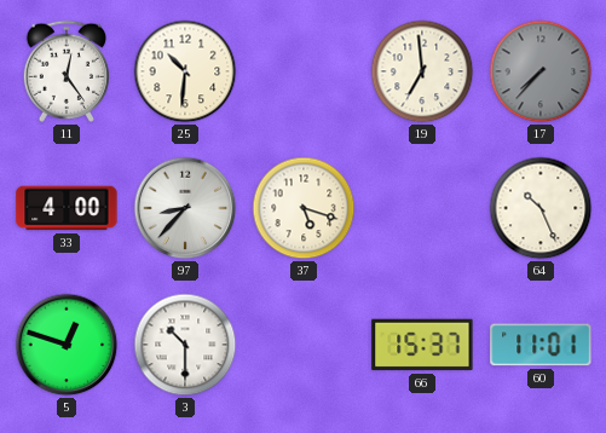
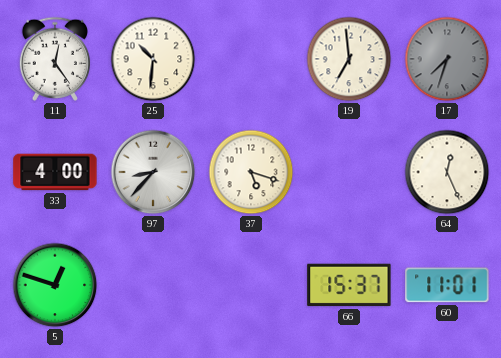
17: 7:37 -> 7:33
64: 10:26 -> 12:26
3: 10:30 -> none
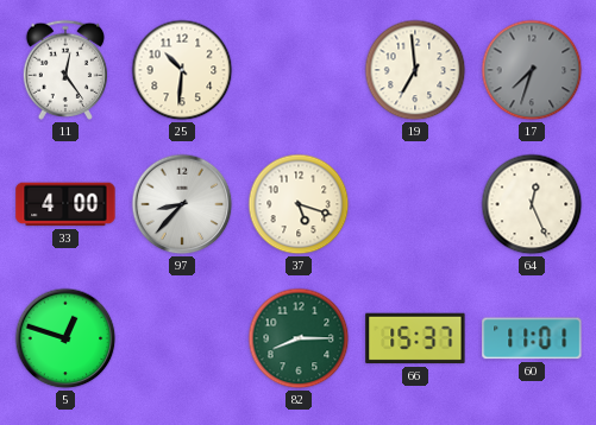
82: none -> 8:15
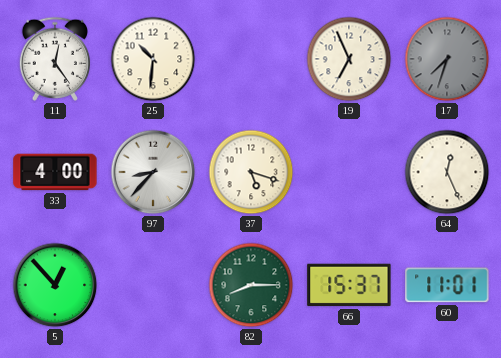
19: 6:59 -> 6:56
5: 12:48 -> 12:53
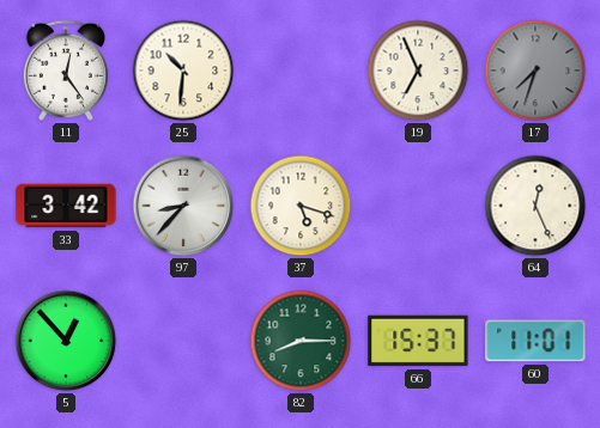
33: 4:00 -> 3:42
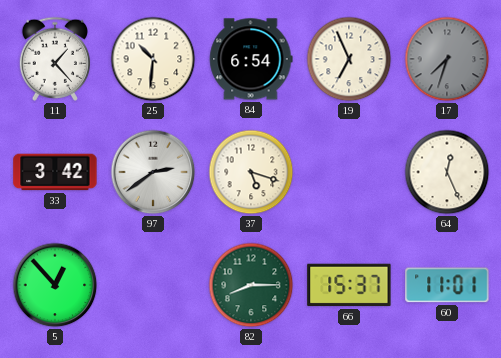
11: 12:24 -> 1:23
84: none -> 6:54
97: 8:37 -> 2:39
